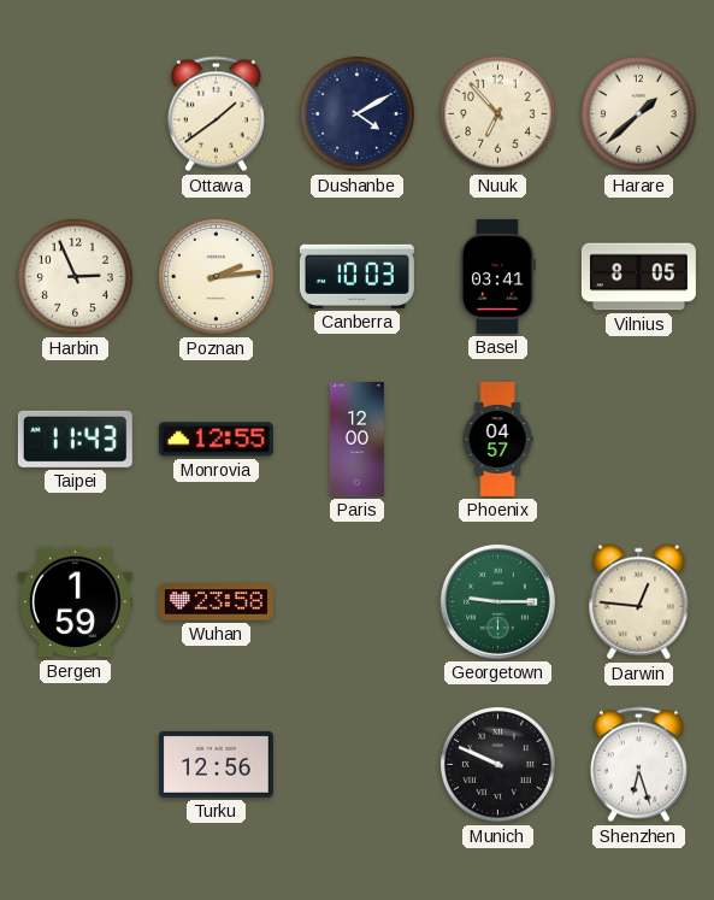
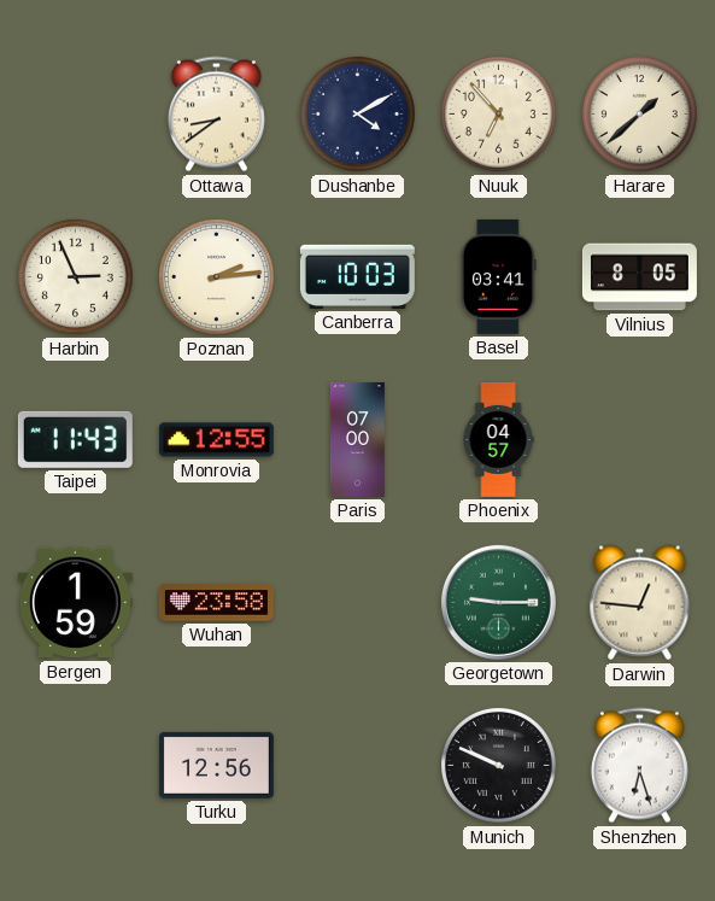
Ottawa: 1:39 -> 8:39
Paris: 12:00 -> 07:00
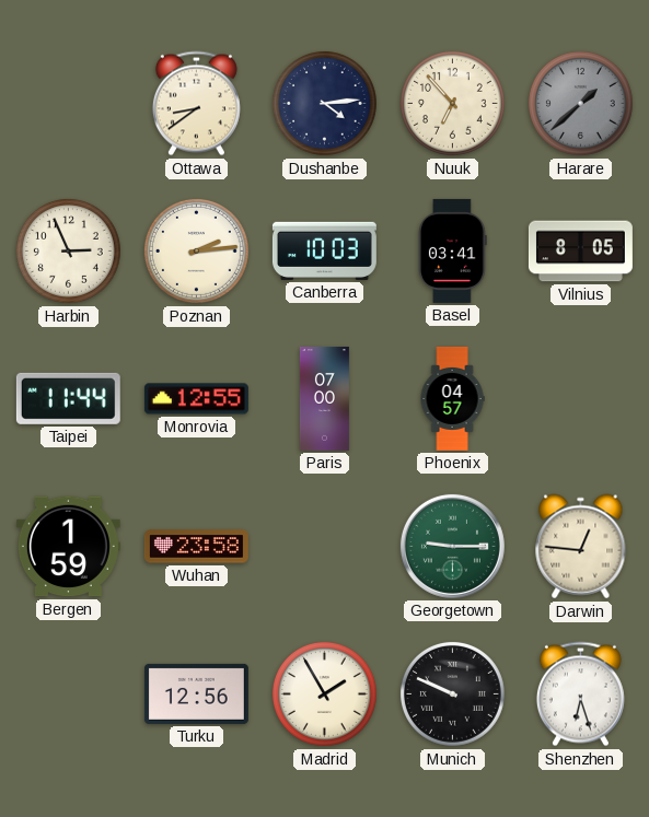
Dushanbe: 4:10 -> 4:14
Harare dial: cream -> grey
Taipei: 11:43 -> 11:44
Madrid: none -> 1:55
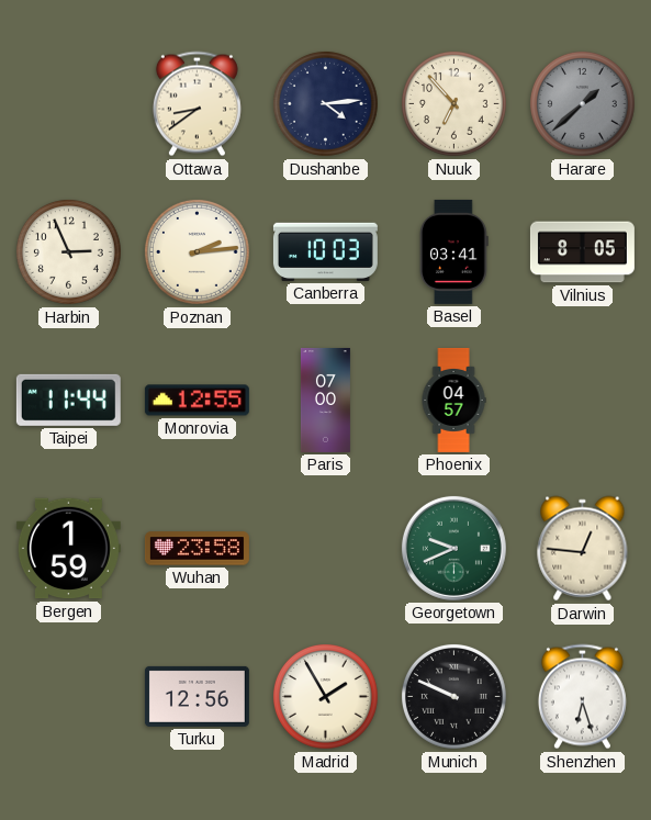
Georgetown: 9:15 -> 9:41
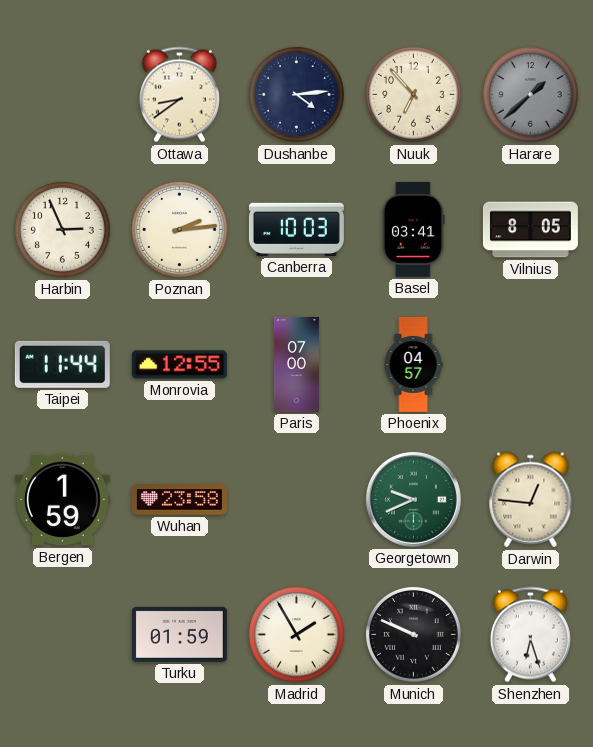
Turku: 12:56 -> 01:59
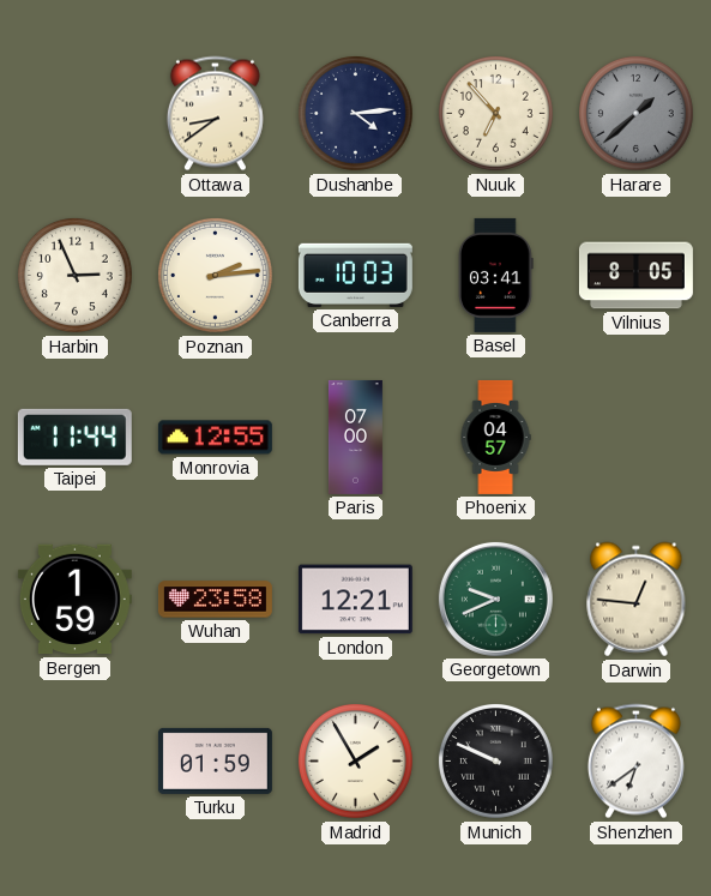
London: none -> 12:21
Shenzhen: 6:27 -> 6:39
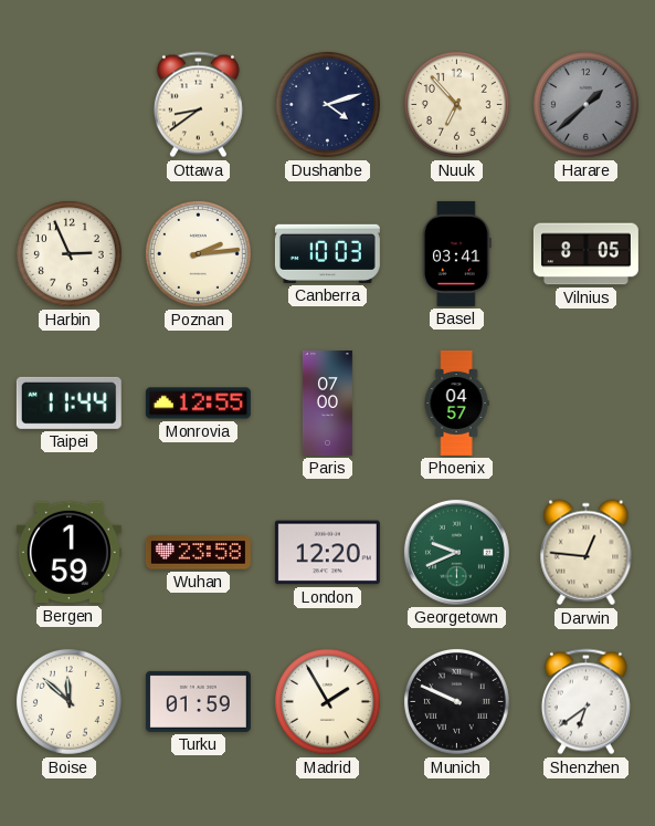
Dushanbe: 4:14 -> 4:12
London: 12:21 -> 12:20
Boise: none -> 11:52
